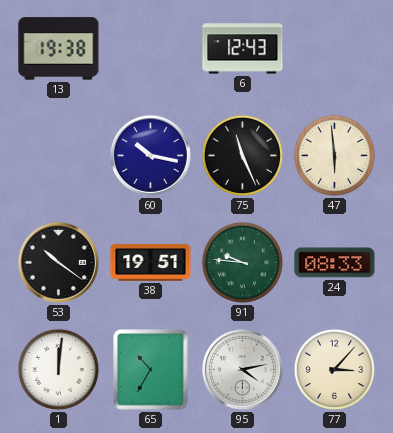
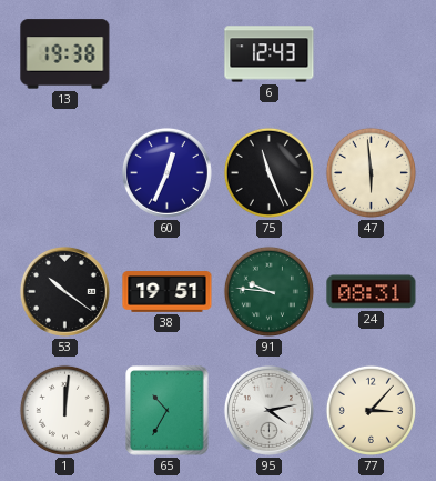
60: 10:17 -> 12:34
24: 08:33 -> 08:31
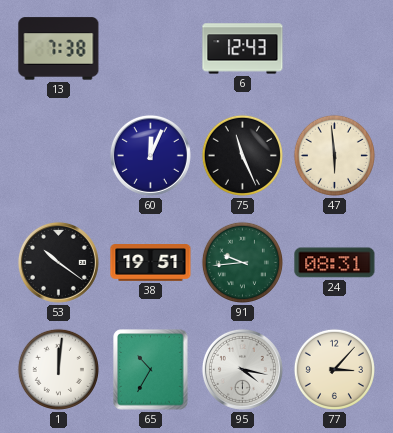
13: 19:38 -> 7:38
60: 12:34 -> 12:04
91: 9:46 -> 9:44
95: 4:13 -> 4:17
